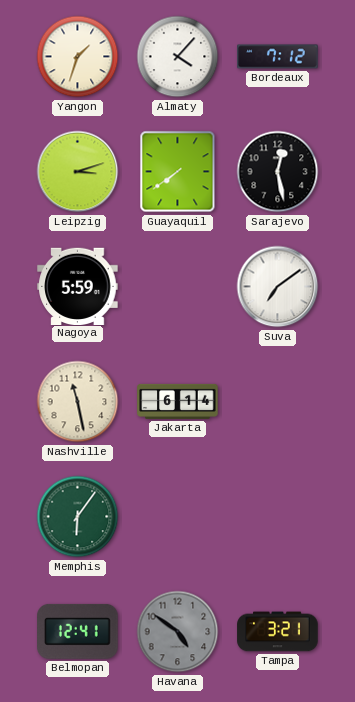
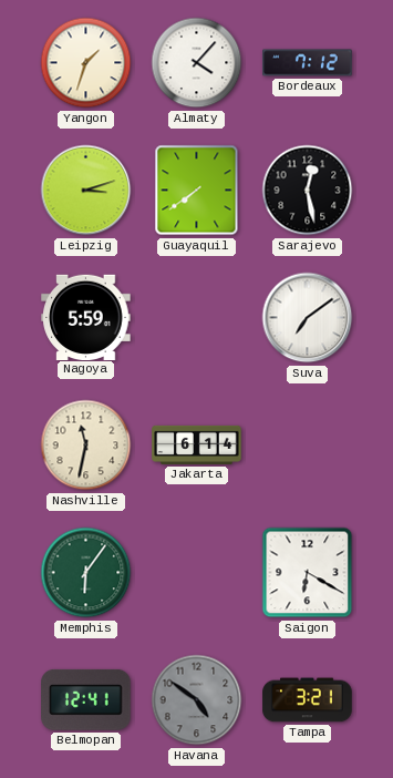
Nashville: 11:28 -> 11:32
Saigon: none -> 6:20
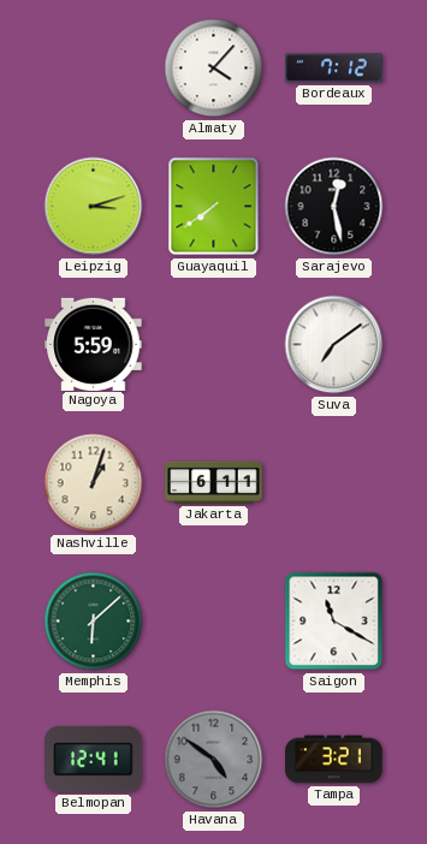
Yangon: 1:33 -> none
Nashville: 11:32 -> 1:03
Jakarta: 6:14 -> 6:11
Memphis: 6:06 -> 6:08
Saigon: 6:20 -> 11:20
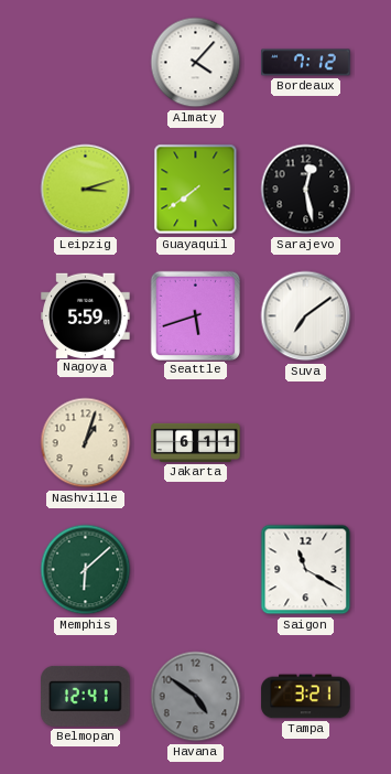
Seattle: none -> 5:42
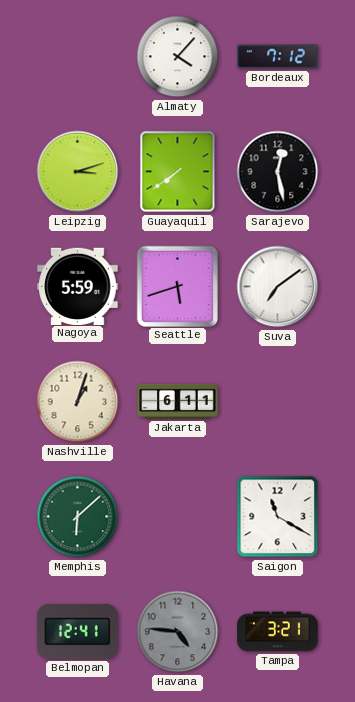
Havana: 4:51 -> 4:46
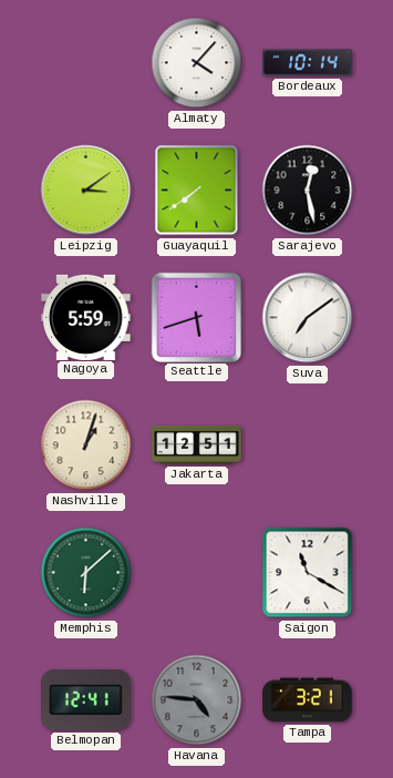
Bordeaux: 7:12 -> 10:14
Leipzig: 3:12 -> 3:09
Jakarta: 6:11 -> 12:51
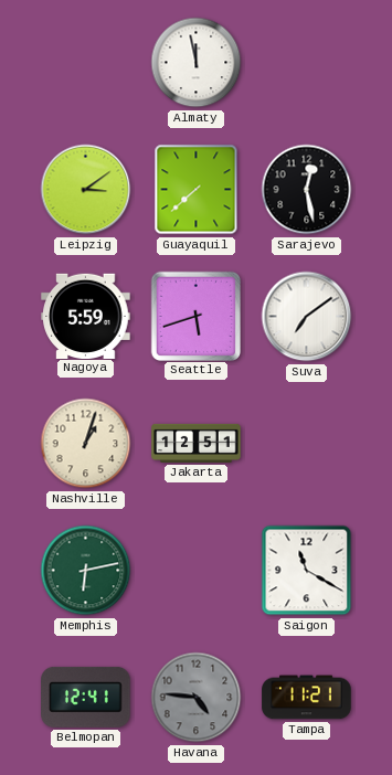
Almaty: 4:07 -> 11:58
Bordeaux: 10:14 -> none
Guayaquil: 7:39 -> 7:38
Memphis: 6:08 -> 6:13
Tampa: 3:21 -> 11:21
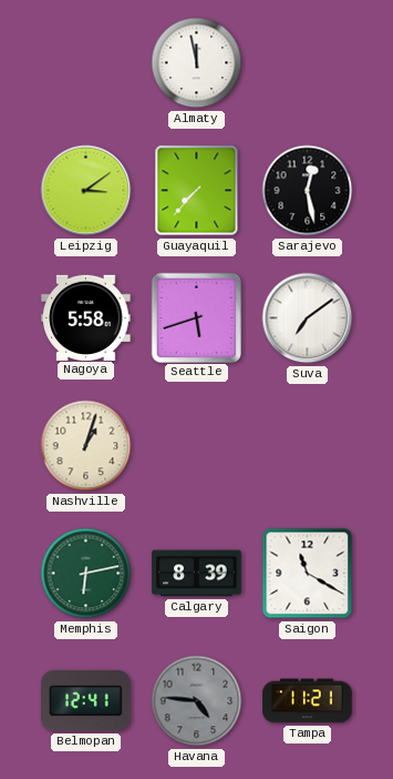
Guayaquil: 7:38 -> 7:37
Nagoya: 5:59 -> 5:58
Jakarta: 12:51 -> none
Calgary: none -> 8:39
